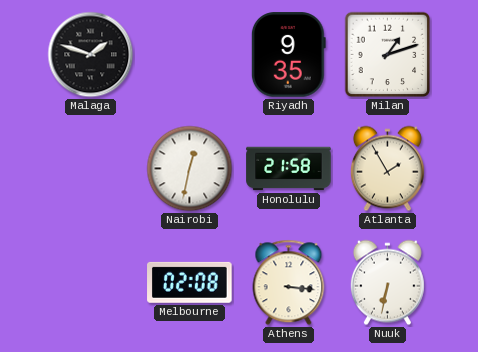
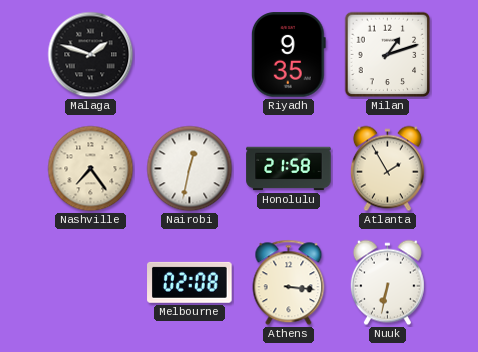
Nashville: none -> 7:24
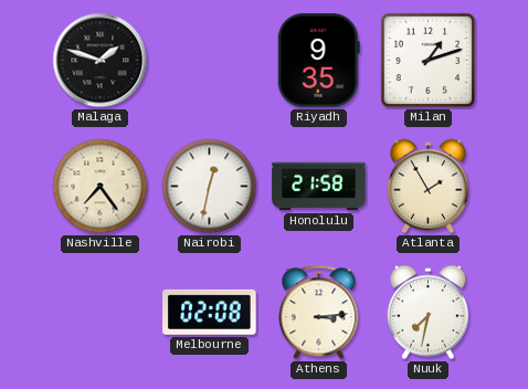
Athens: 3:16 -> 3:14
Nuuk: 6:32 -> 7:32
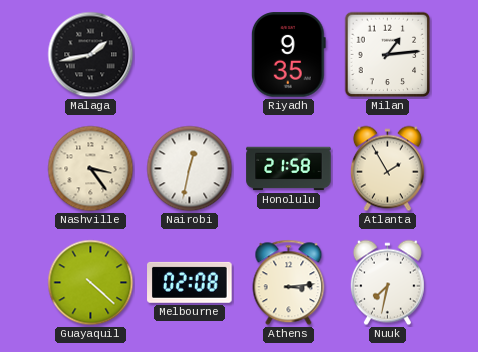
Malaga: 1:48 -> 1:43
Milan: 1:12 -> 1:14
Nashville: 7:24 -> 3:24
Guayaquil: none -> 4:22
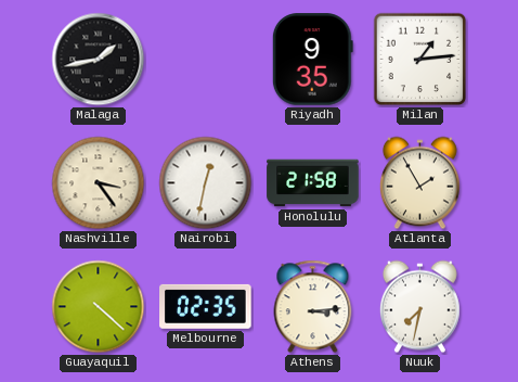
Melbourne: 02:08 -> 02:35
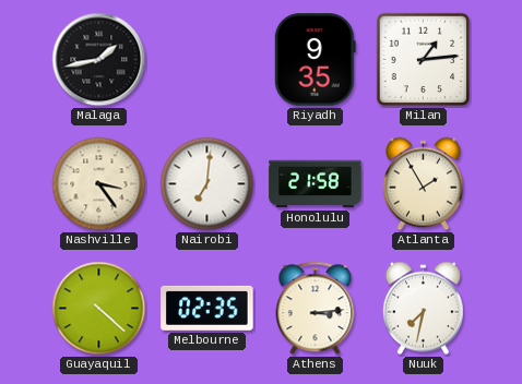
Nairobi: 12:32 -> 7:01
